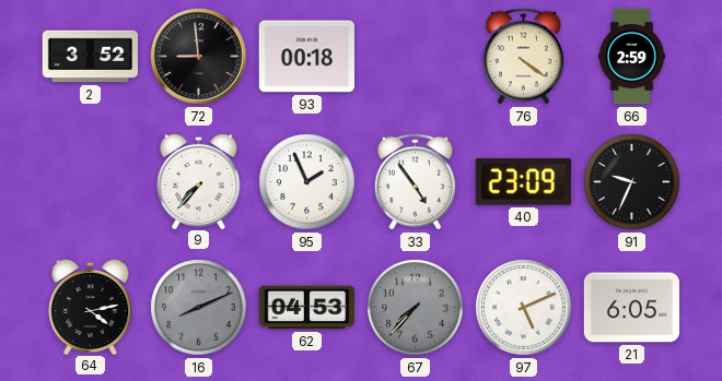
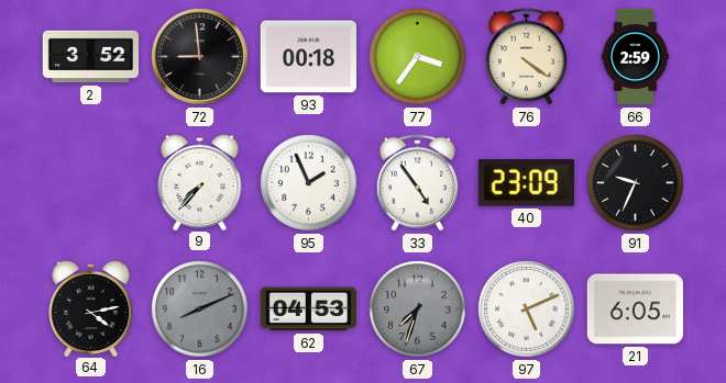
77: none -> 3:36
67: 7:37 -> 7:33
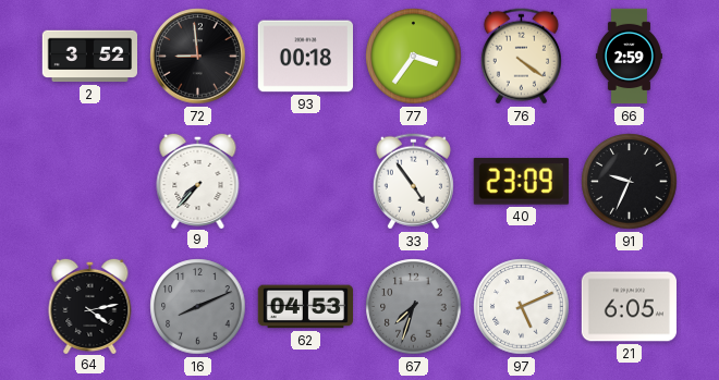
95: 1:56 -> none
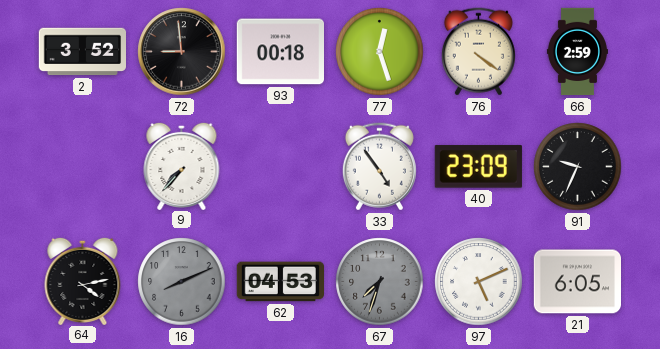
77: 3:36 -> 12:27
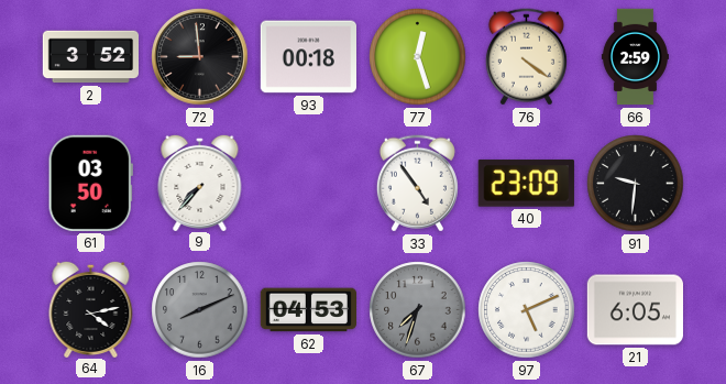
61: none -> 03:50
91: 9:34 -> 9:31
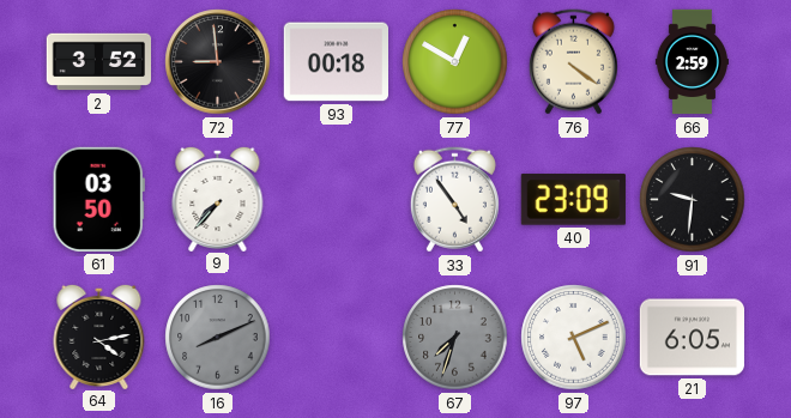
77: 12:27 -> 12:50
62: 04:53 -> none
